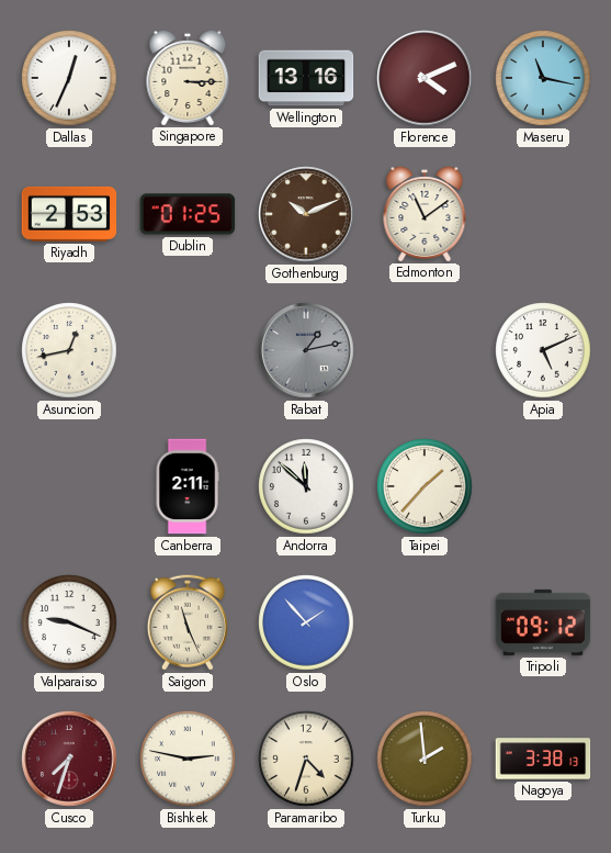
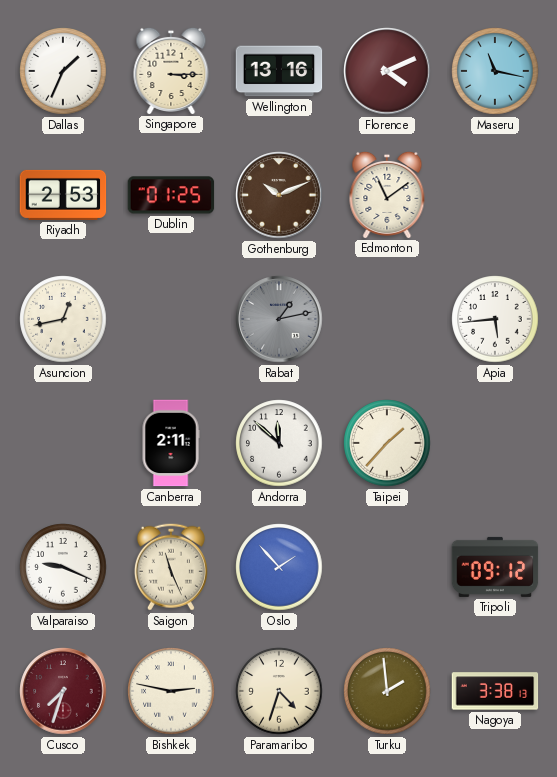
Dallas: 12:34 -> 1:34
Apia: 5:11 -> 5:44
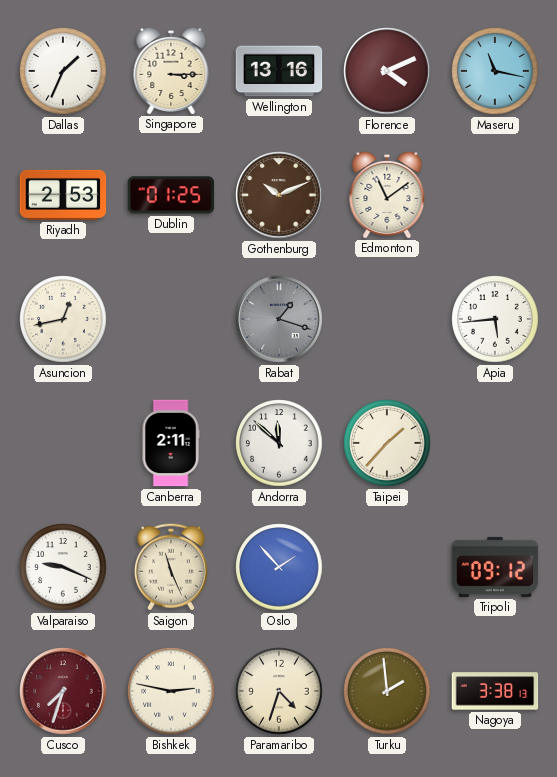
Rabat: 1:13 -> 1:18
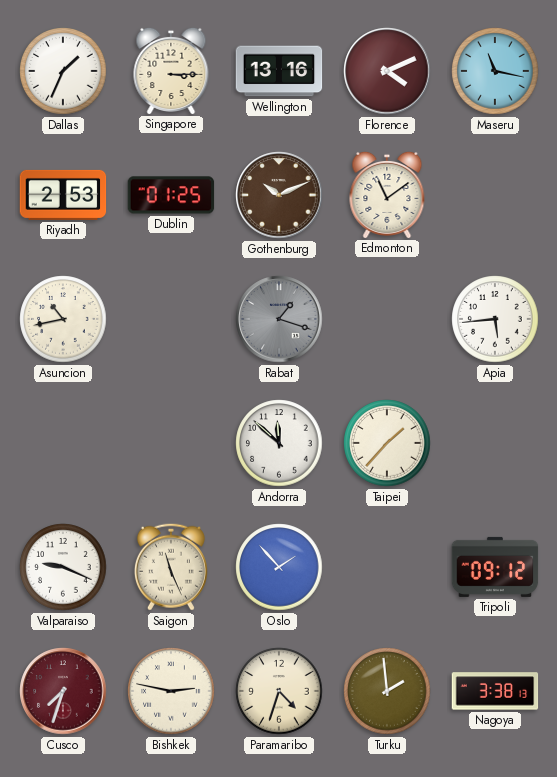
Asuncion: 12:43 -> 10:43
Canberra: 2:11 -> none
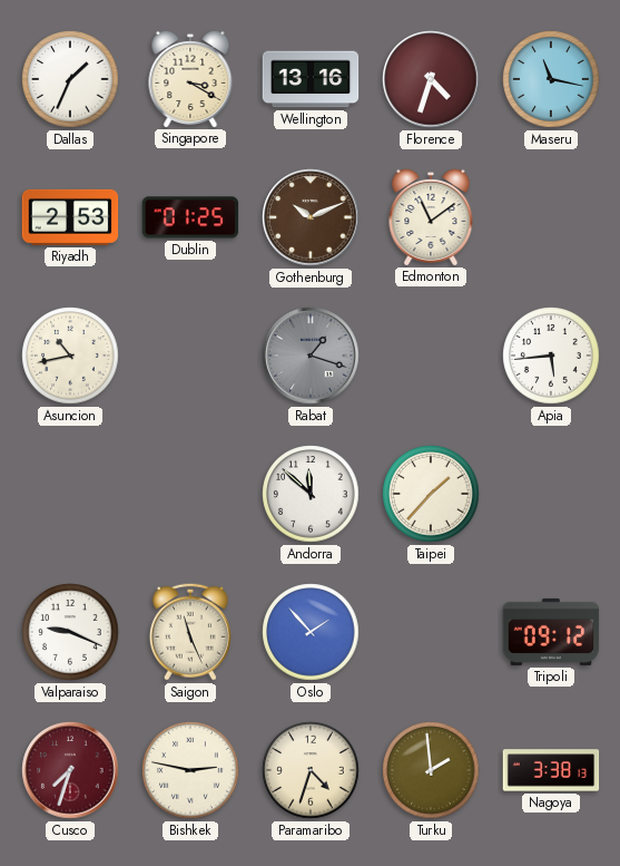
Singapore: 3:15 -> 3:20
Florence: 4:11 -> 4:33
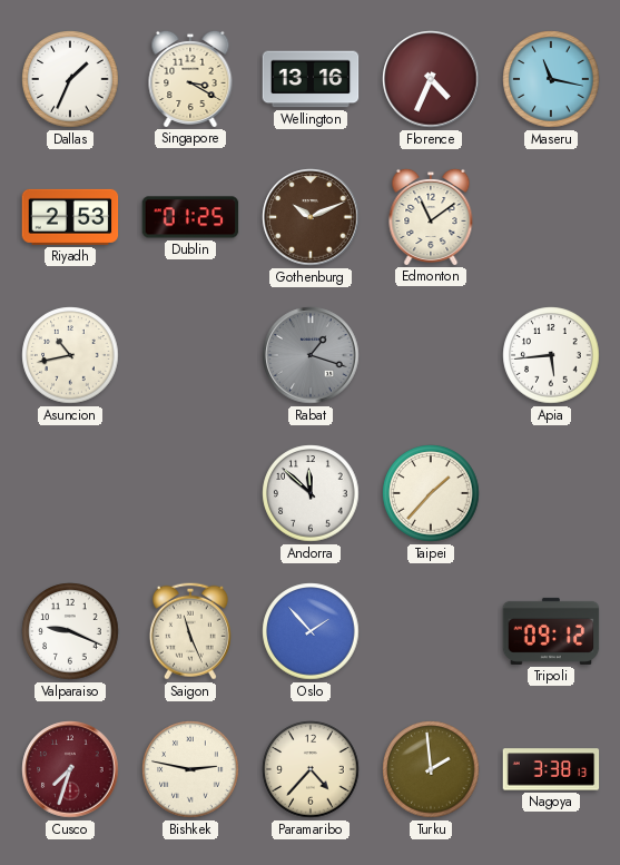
Florence: 4:33 -> 4:34
Paramaribo: 4:33 -> 4:37
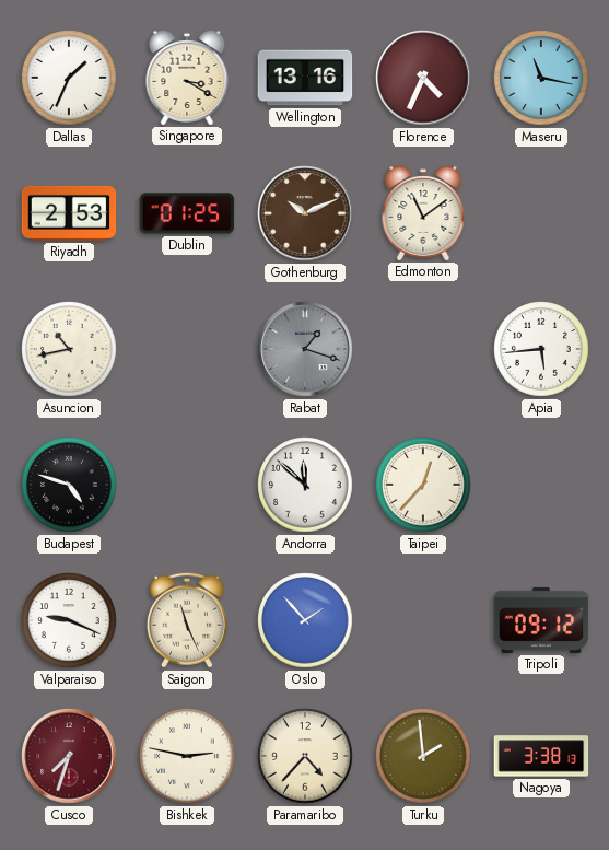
Budapest: none -> 4:48
Taipei: 1:37 -> 12:37
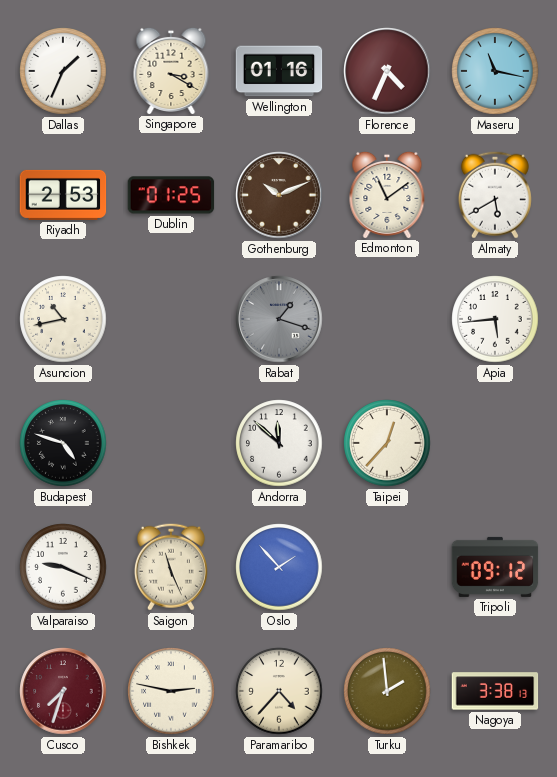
Wellington: 13:16 -> 01:16
Almaty: none -> 5:40
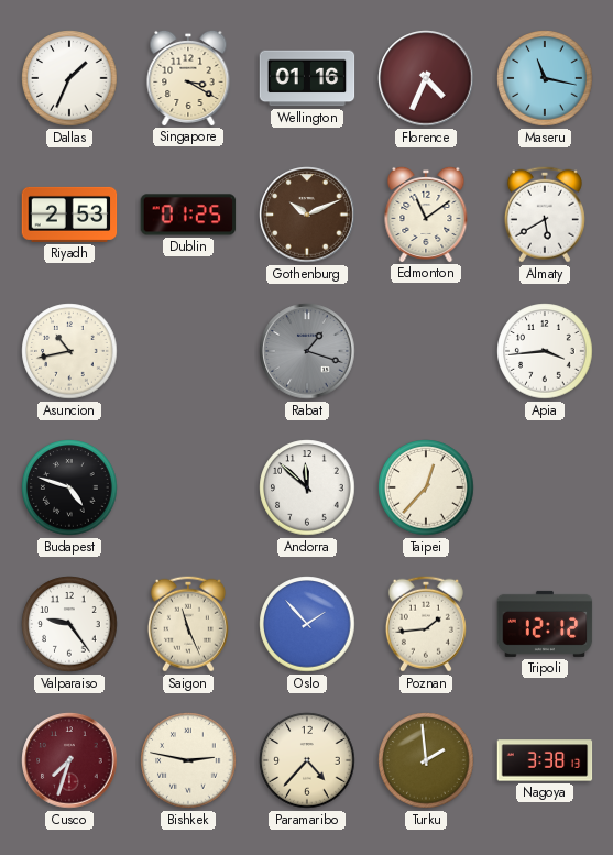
Apia: 5:44 -> 3:44
Valparaiso: 9:19 -> 9:24
Poznan: none -> 1:44
Tripoli: 09:12 -> 12:12
